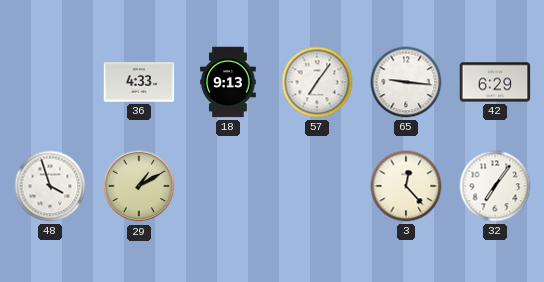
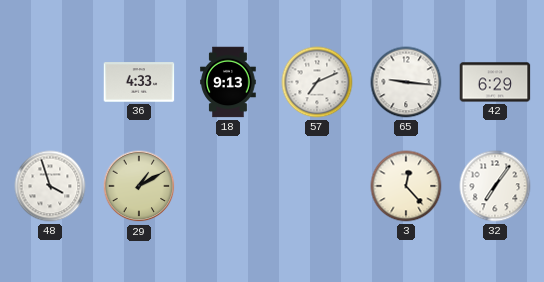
57: 7:06 -> 7:11
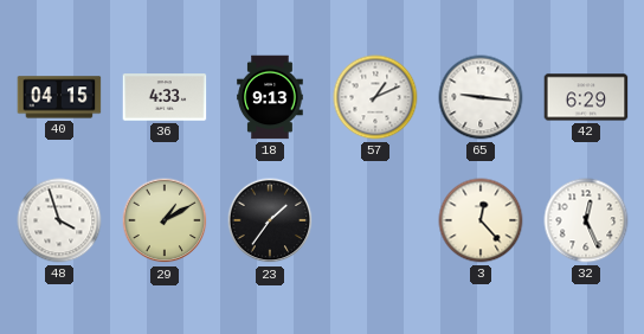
40: none -> 04:15
57: 7:11 -> 1:11
23: none -> 1:36
32: 7:06 -> 12:26
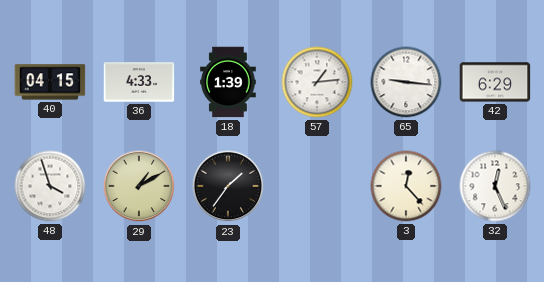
18: 9:13 -> 1:39
57: 1:11 -> 1:14
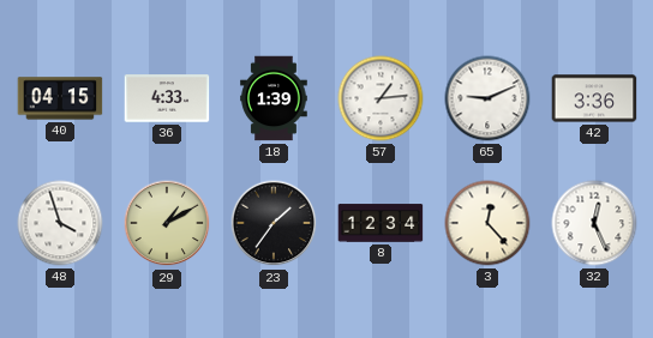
65: 9:16 -> 9:11
42: 6:29 -> 3:36
8: none -> 12:34
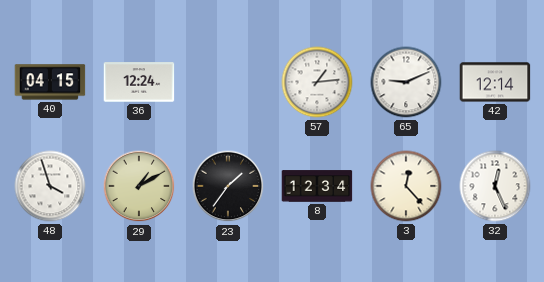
36: 4:33 -> 12:24
18: 1:39 -> none
42: 3:36 -> 12:14
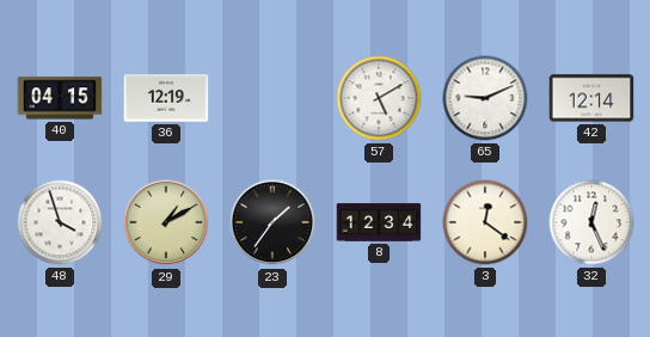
36: 12:24 -> 12:19
57: 1:14 -> 5:10
3: 12:23 -> 12:21
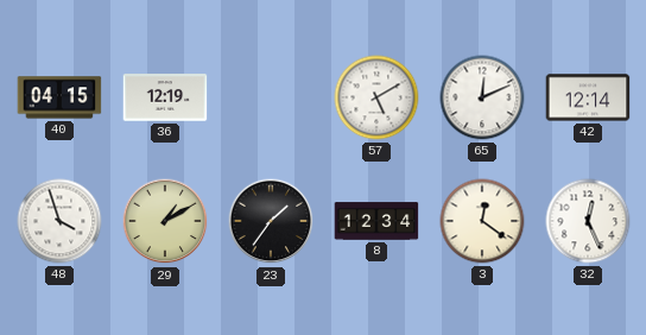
65: 9:11 -> 12:11
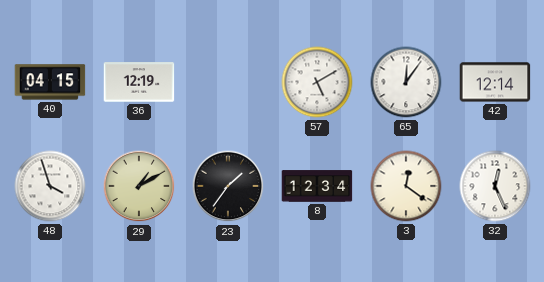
65: 12:11 -> 12:06
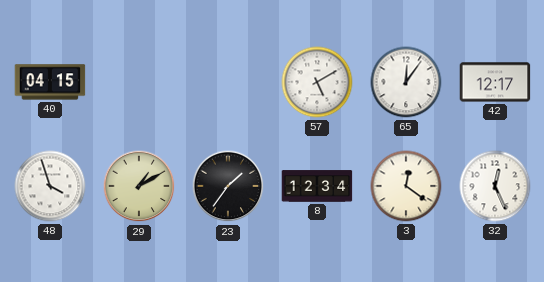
36: 12:19 -> none
42: 12:14 -> 12:17
